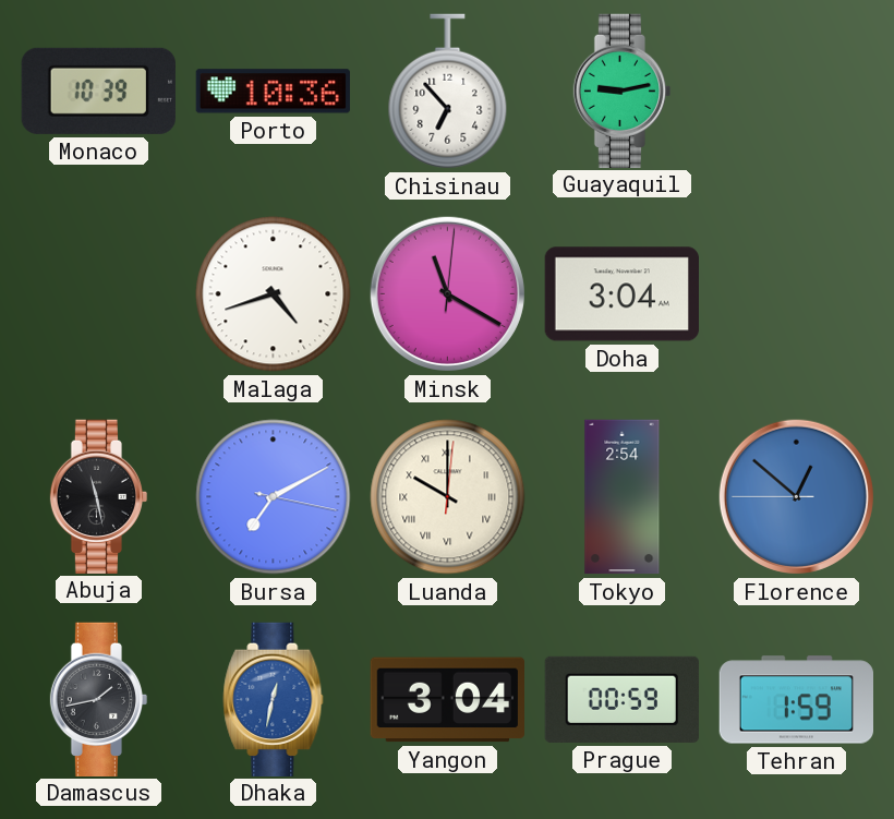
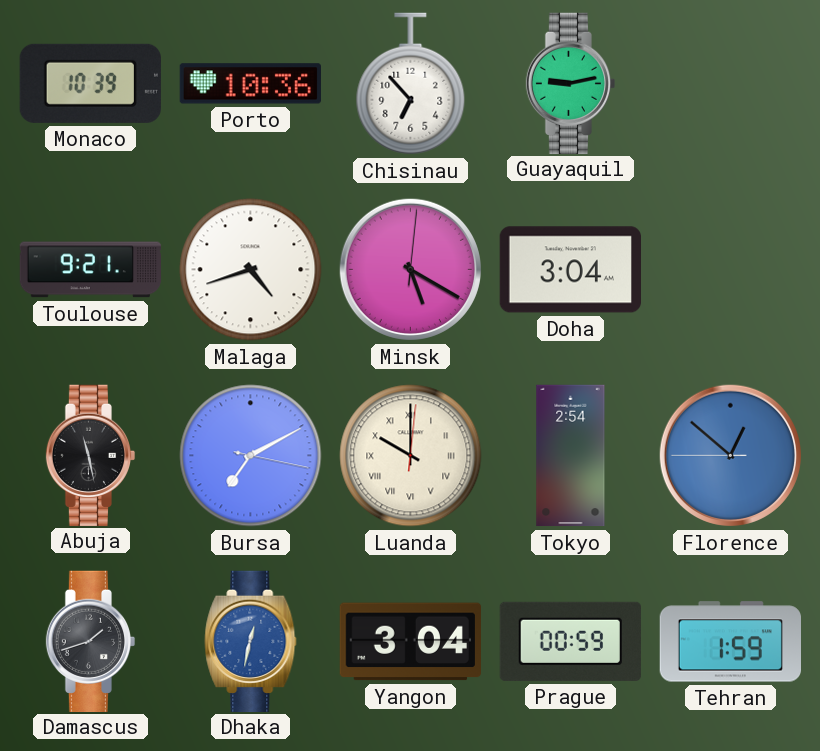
Toulouse: none -> 9:21
Minsk: 11:20 -> 5:20
Damascus: 1:43 -> 1:42
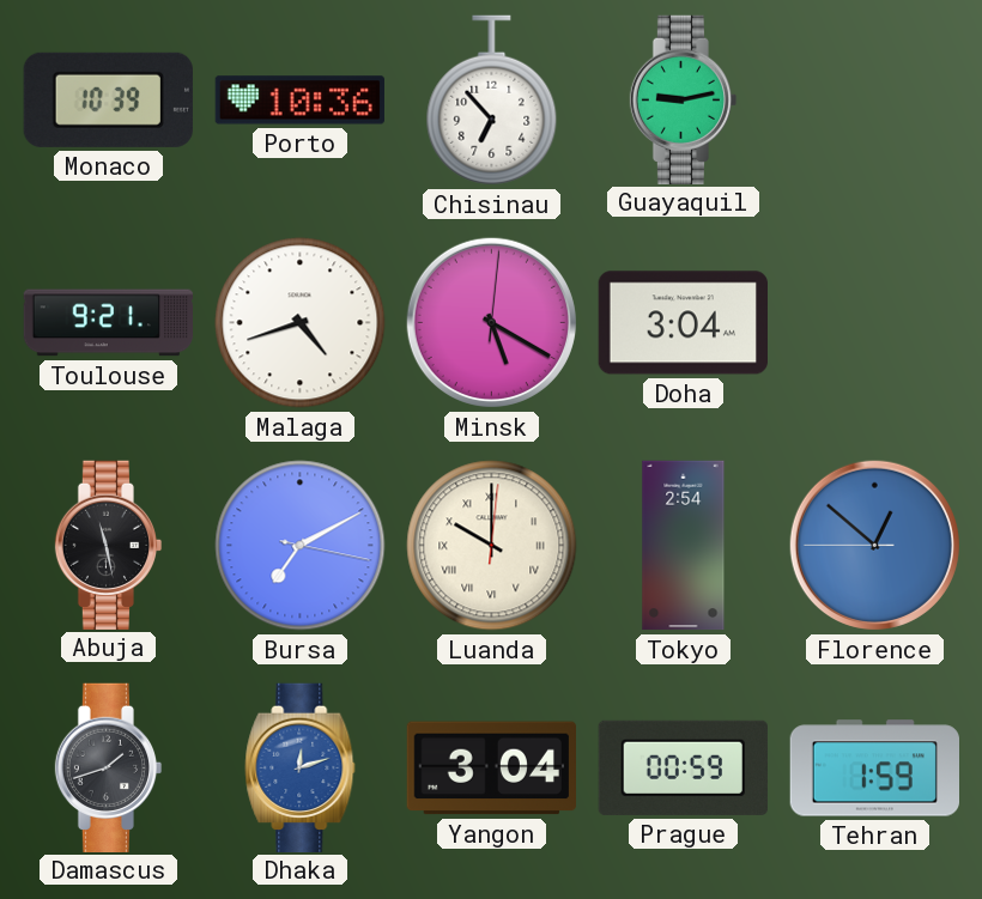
Dhaka: 12:32 -> 12:12
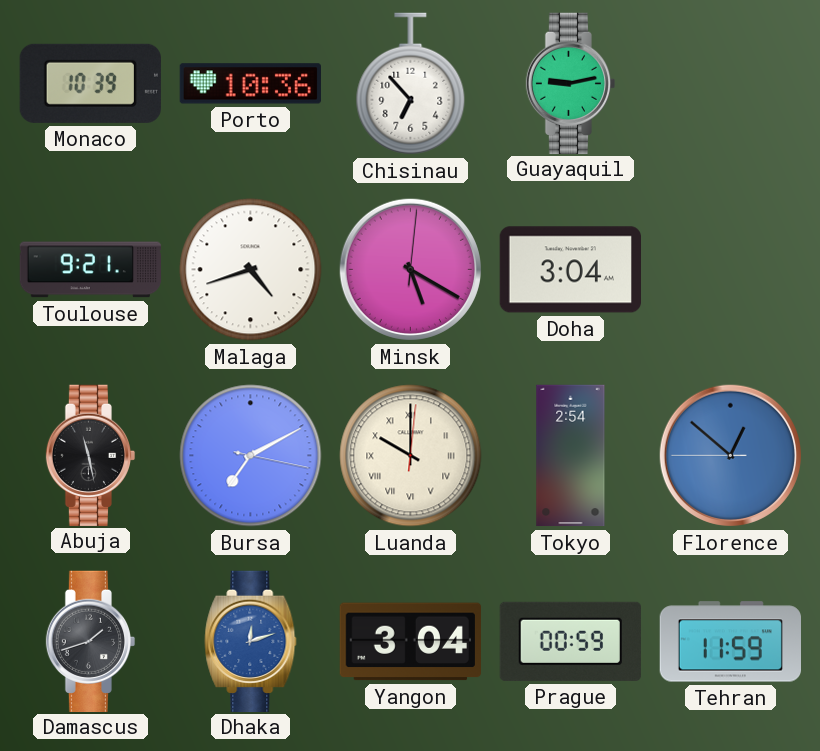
Tehran: 1:59 -> 11:59
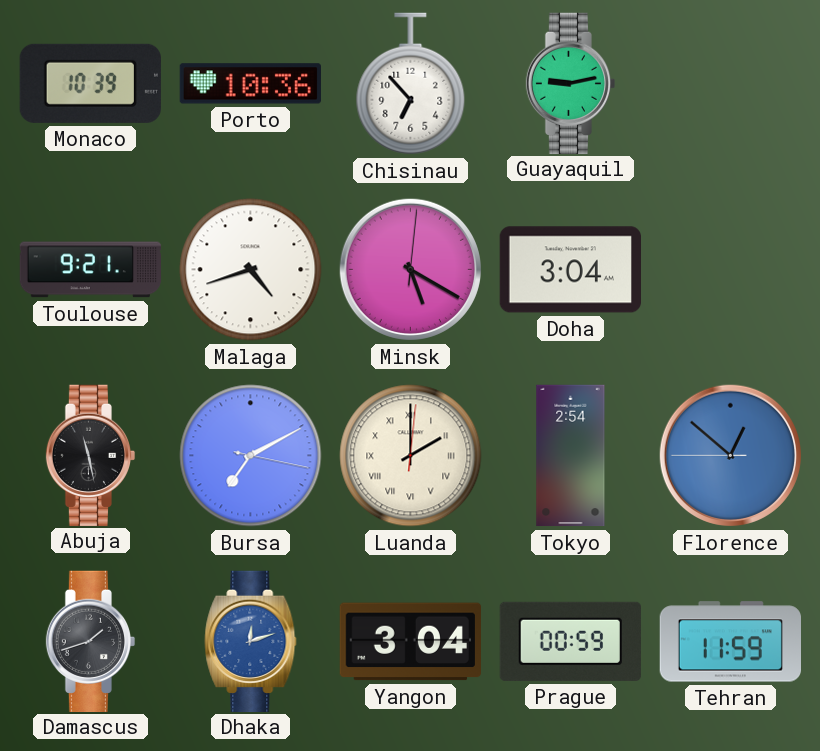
Luanda: 10:00 -> 2:00
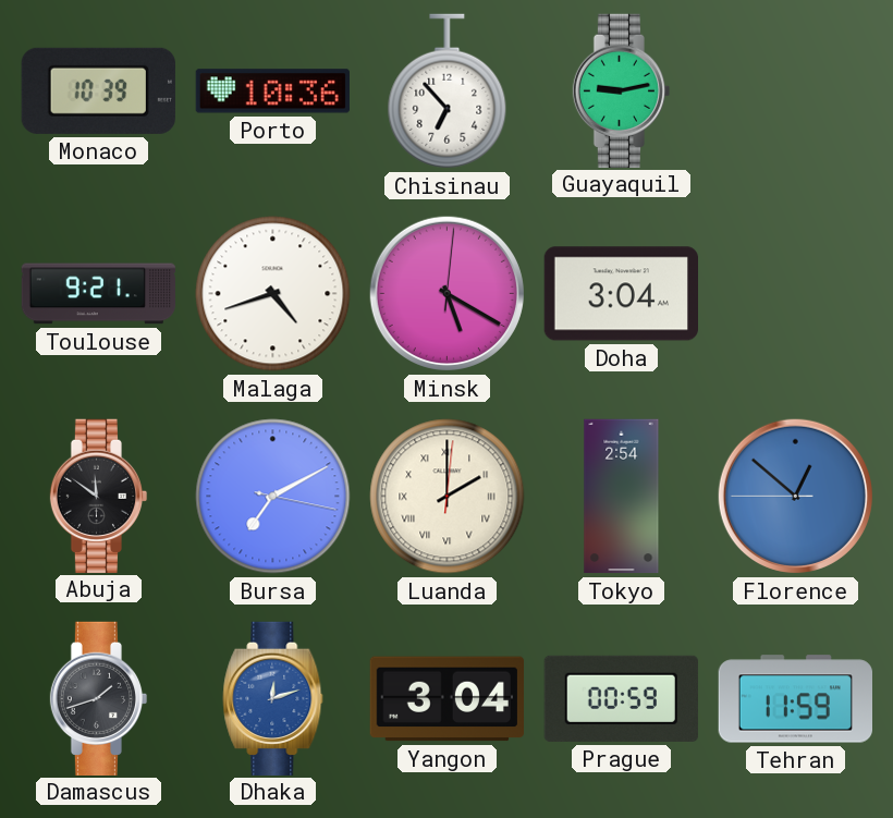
Abuja: 11:28 -> 11:51
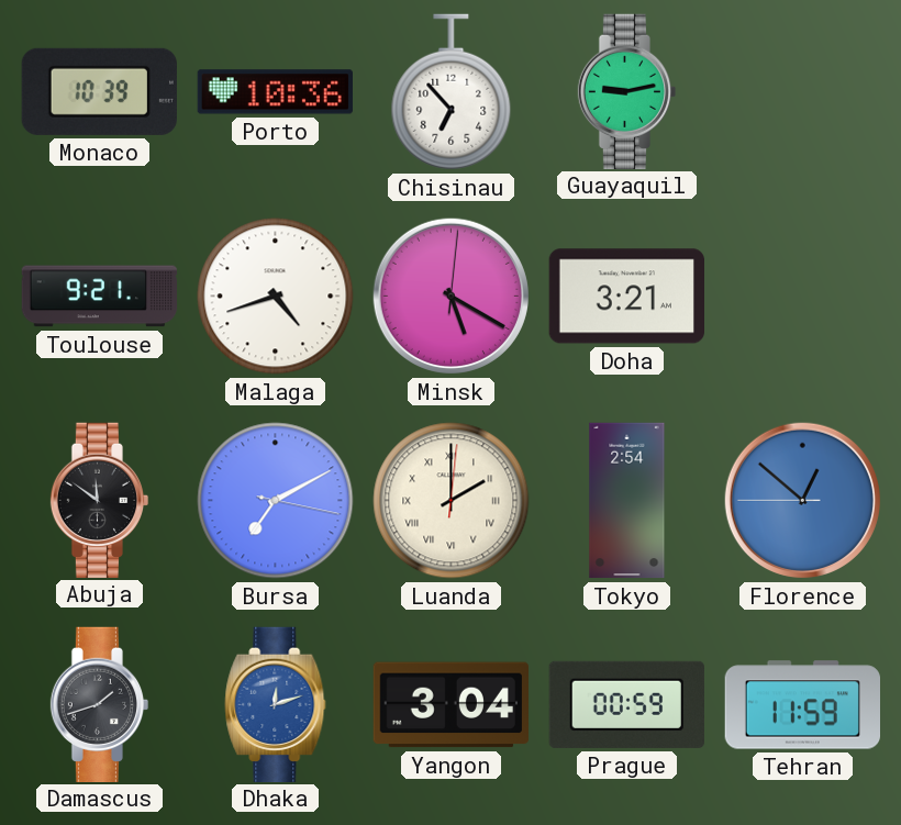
Doha: 3:04 -> 3:21
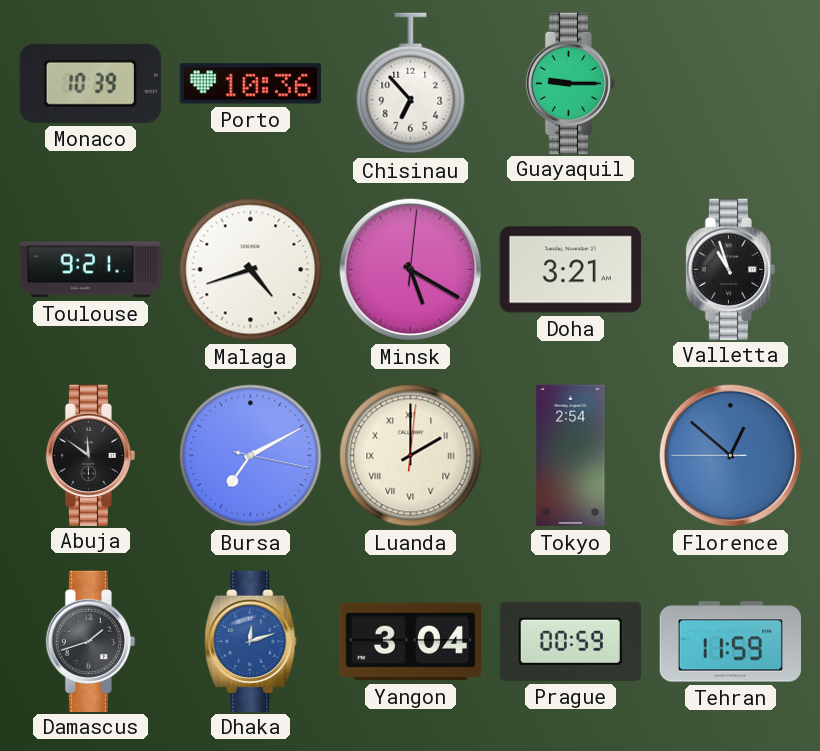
Guayaquil: 9:13 -> 9:15
Valletta: none -> 10:57
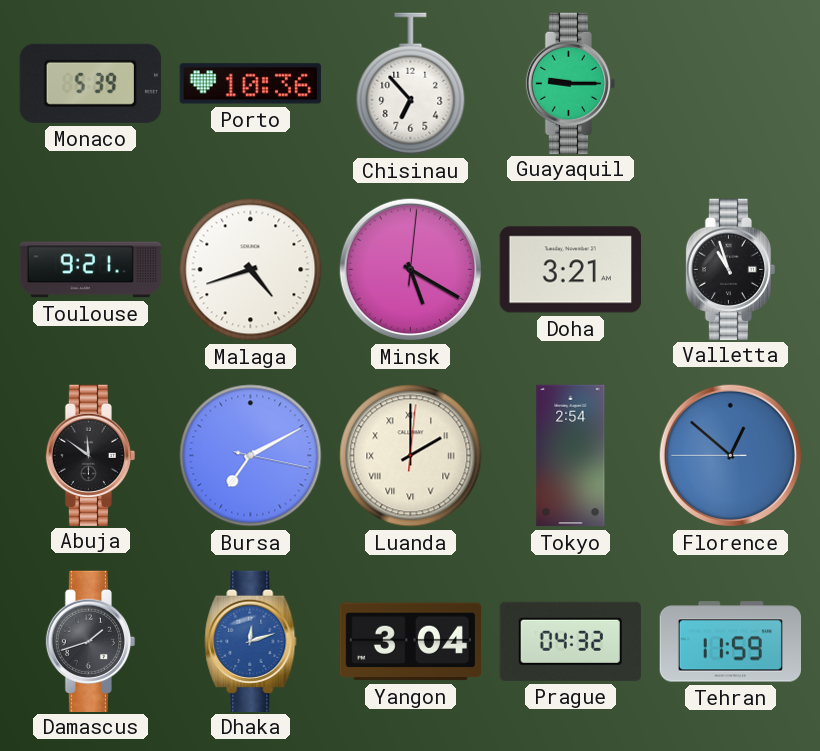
Monaco: 10:39 -> 5:39
Prague: 00:59 -> 04:32
